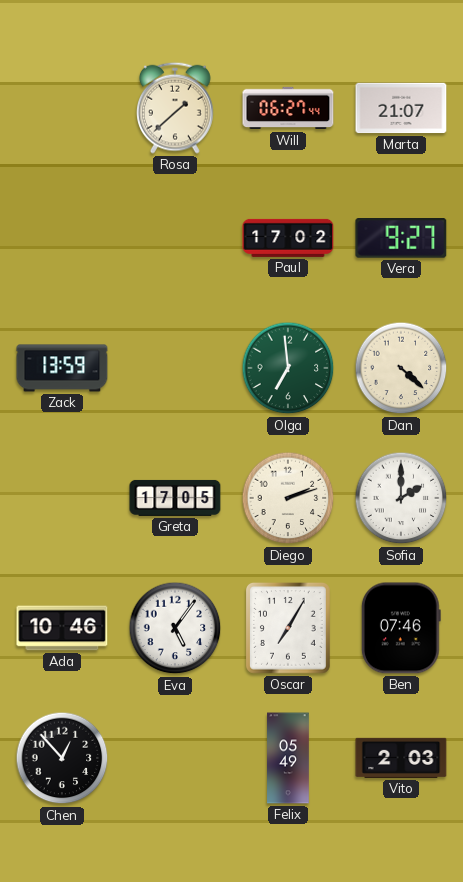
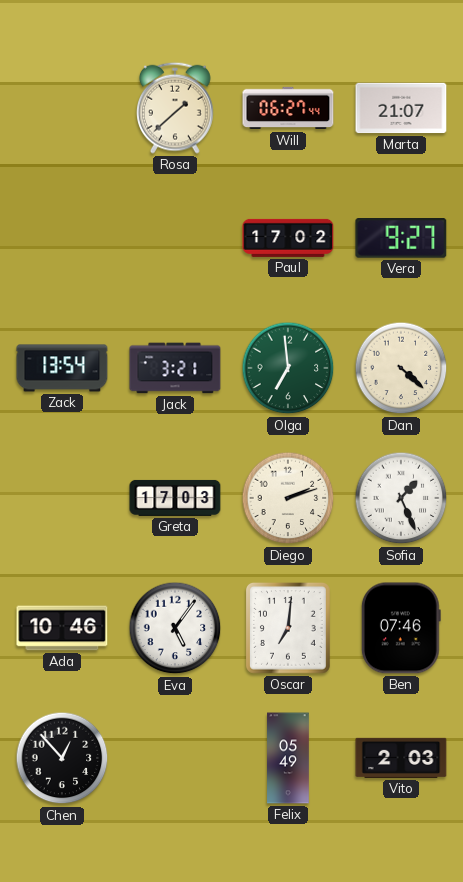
Zack: 13:59 -> 13:54
Jack: none -> 3:21
Greta: 17:05 -> 17:03
Sofia: 2:00 -> 1:26
Oscar: 7:05 -> 7:01
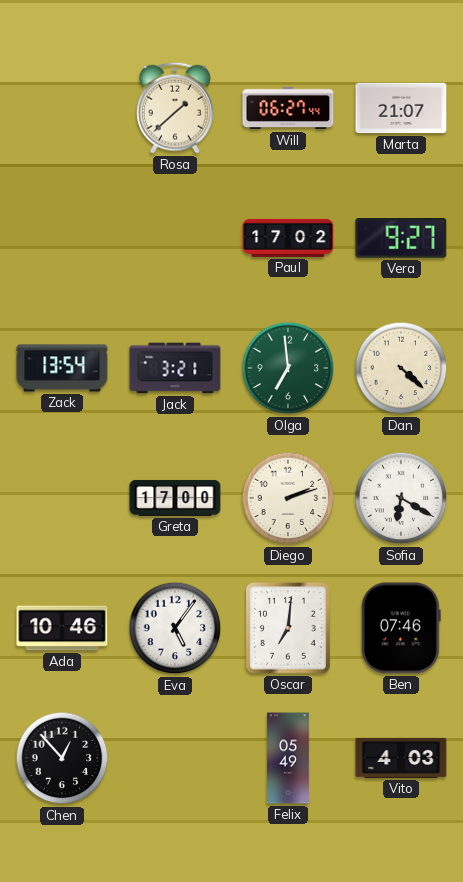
Greta: 17:03 -> 17:00
Sofia: 1:26 -> 6:20
Vito: 2:03 -> 4:03
